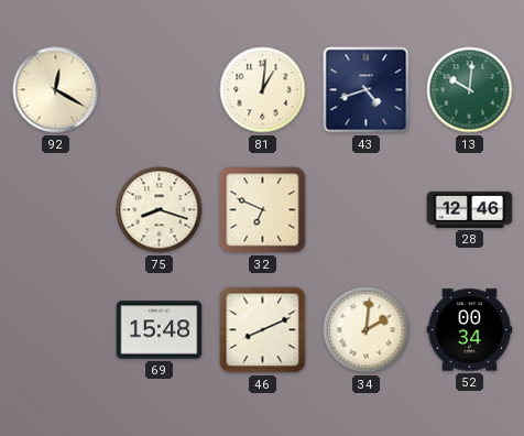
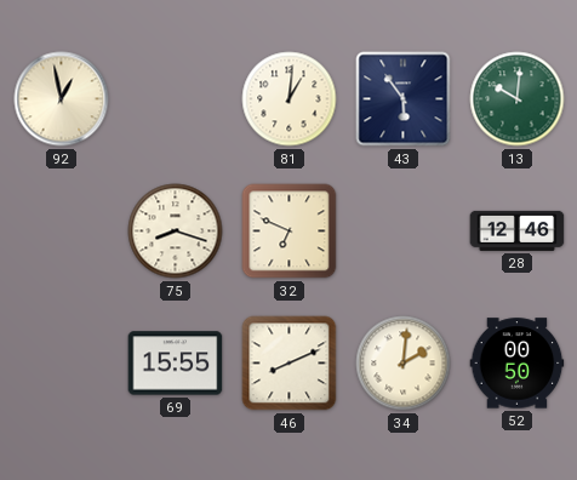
92: 12:20 -> 12:58
43: 4:42 -> 5:54
69: 15:48 -> 15:55
52: 00:34 -> 00:50
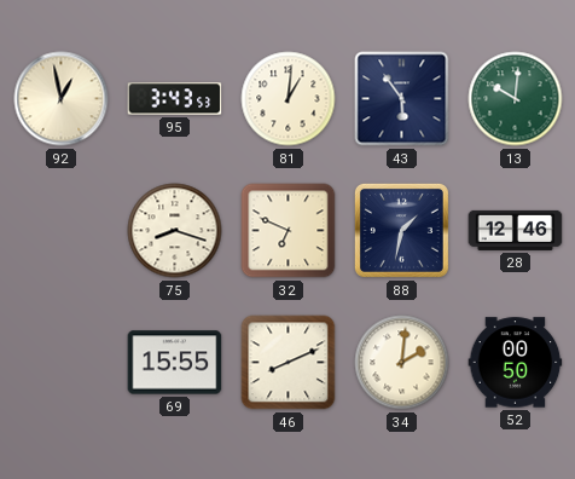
95: none -> 3:43
88: none -> 1:32
